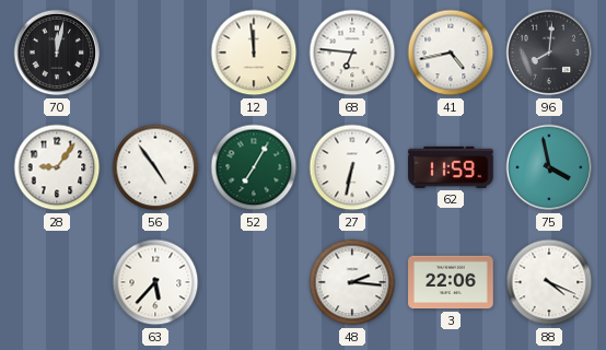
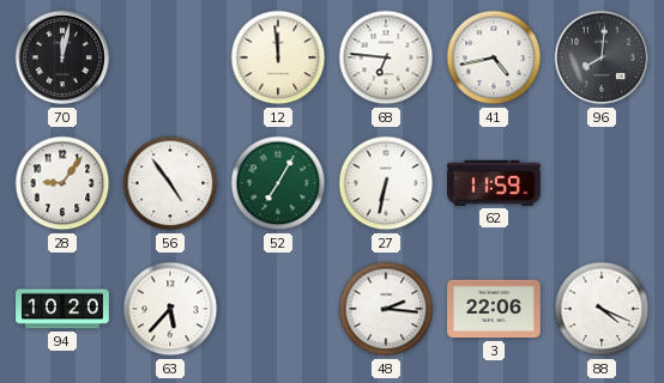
75: 3:58 -> none
94: none -> 10:20
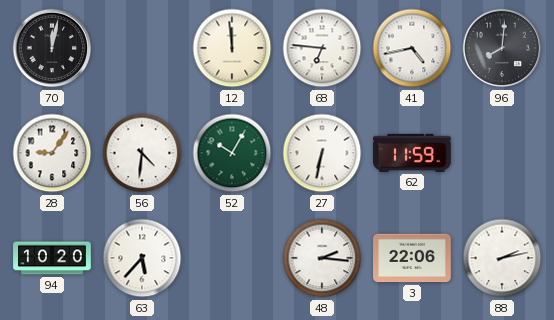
56: 4:54 -> 4:31
52: 7:05 -> 10:05
88: 4:19 -> 2:13
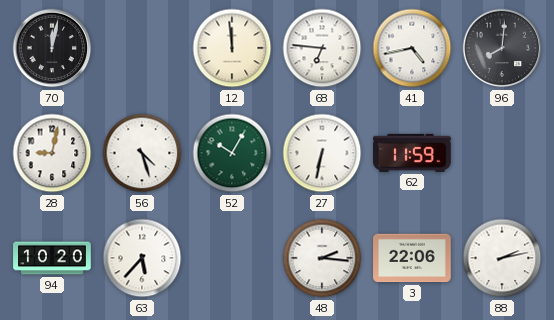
28: 9:06 -> 9:02
56: 4:31 -> 4:27
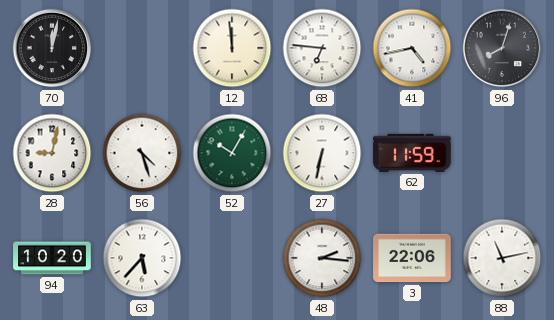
96: 8:01 -> 8:03
88: 2:13 -> 11:13
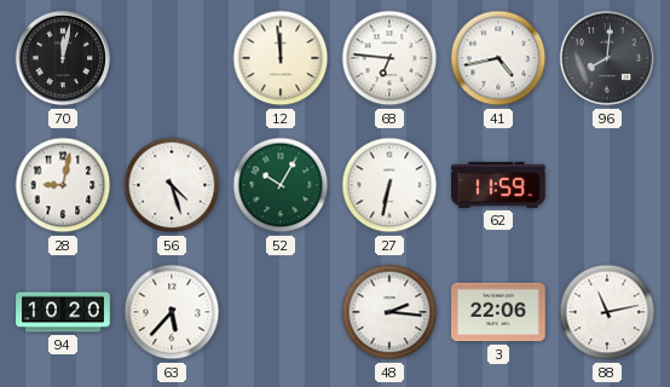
96: 8:03 -> 8:01
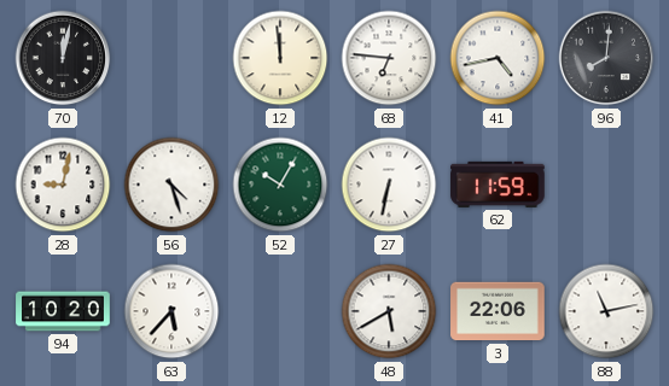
48: 2:16 -> 5:40
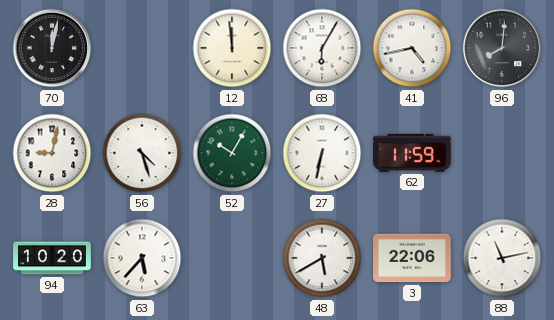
68: 6:46 -> 6:05
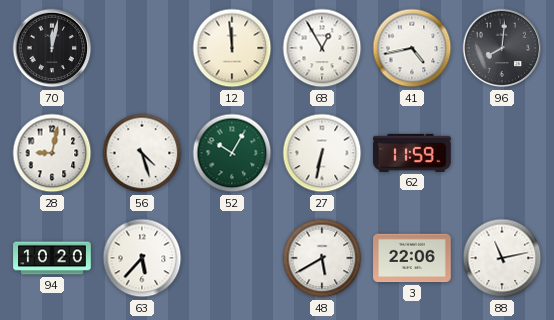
68: 6:05 -> 12:55
